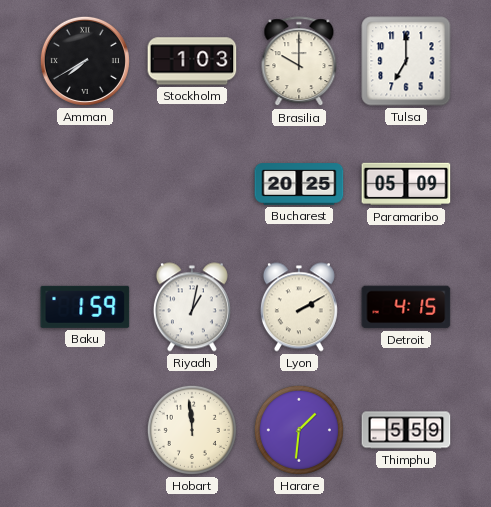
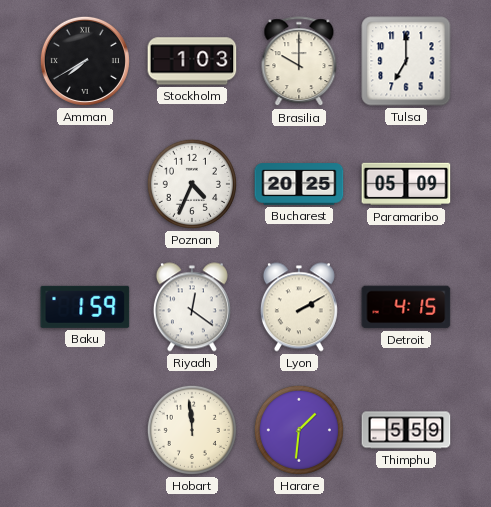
Poznan: none -> 4:34
Riyadh: 1:02 -> 12:21
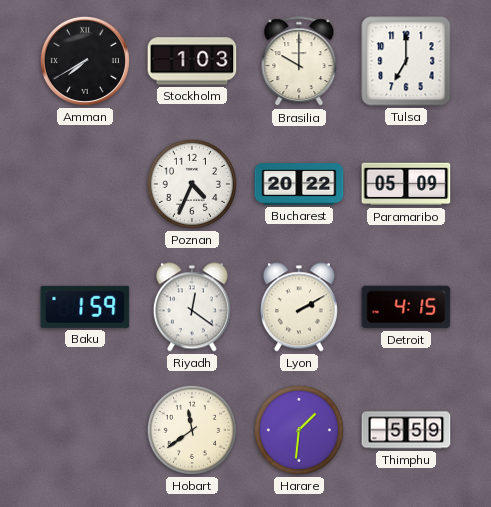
Bucharest: 20:25 -> 20:22
Hobart: 11:59 -> 11:39
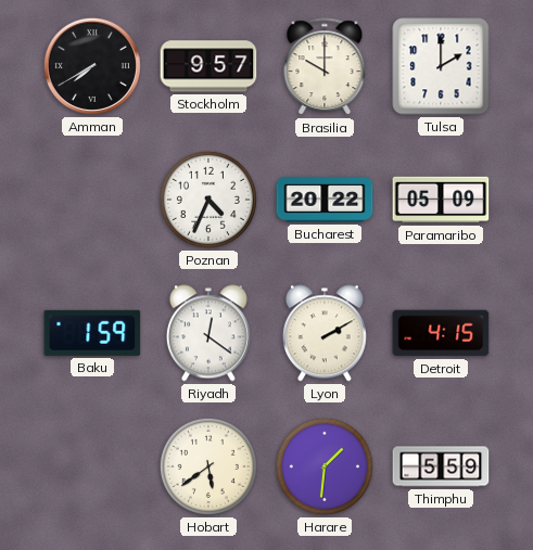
Stockholm: 1:03 -> 9:57
Tulsa: 7:00 -> 2:00
Hobart: 11:39 -> 5:39
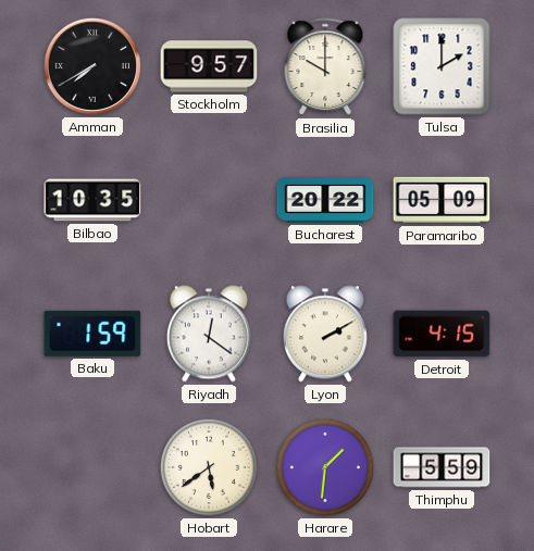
Bilbao: none -> 10:35
Poznan: 4:34 -> none
